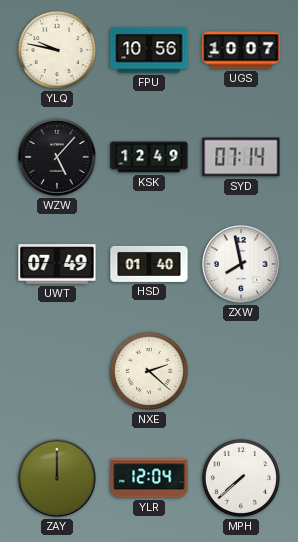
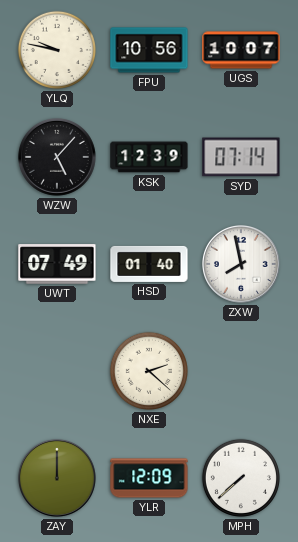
KSK: 12:49 -> 12:39
YLR: 12:04 -> 12:09
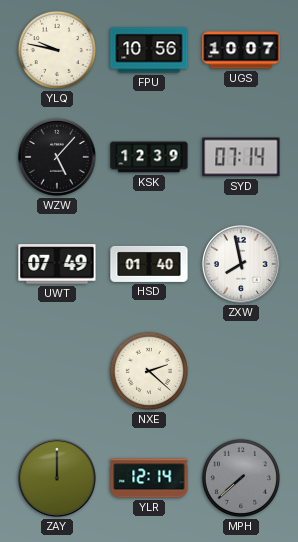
YLR: 12:09 -> 12:14
MPH dial: white -> grey
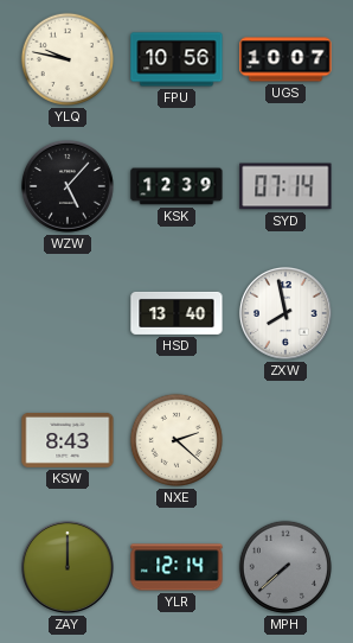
UWT: 07:49 -> none
HSD: 01:40 -> 13:40
KSW: none -> 8:43
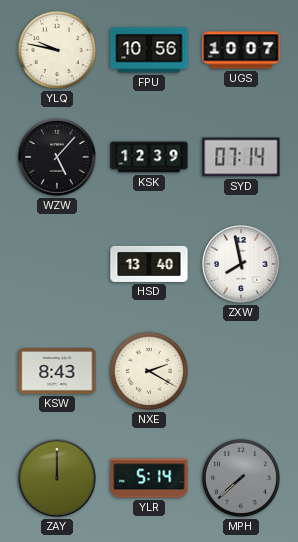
NXE: 2:22 -> 2:20
YLR: 12:14 -> 5:14
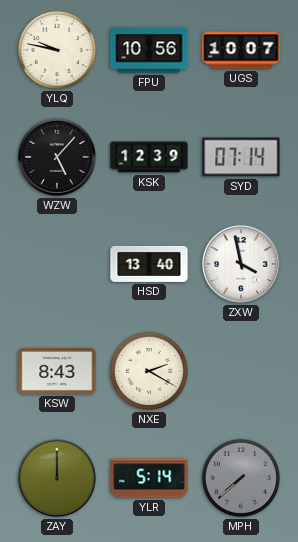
ZXW: 7:58 -> 3:58
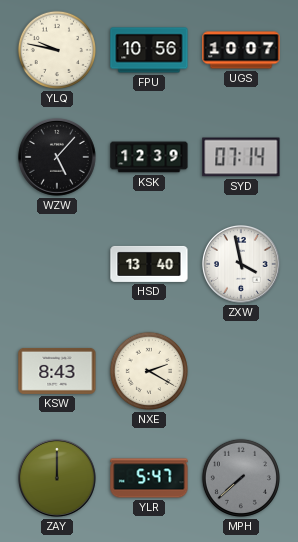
YLR: 5:14 -> 5:47
